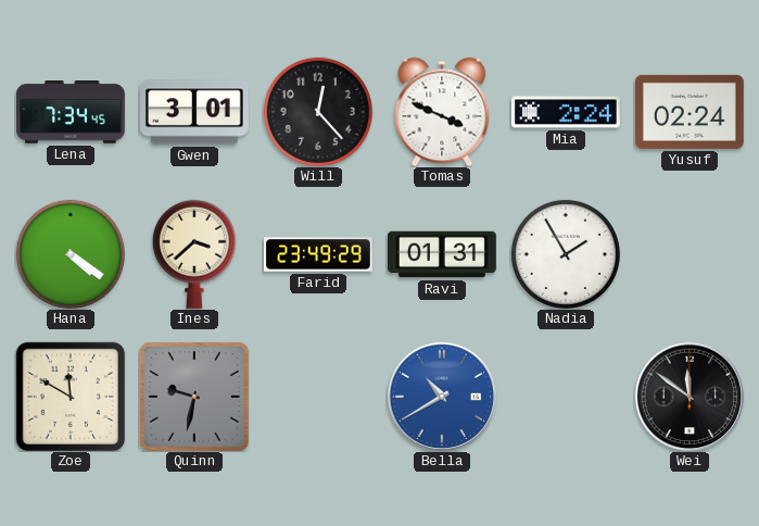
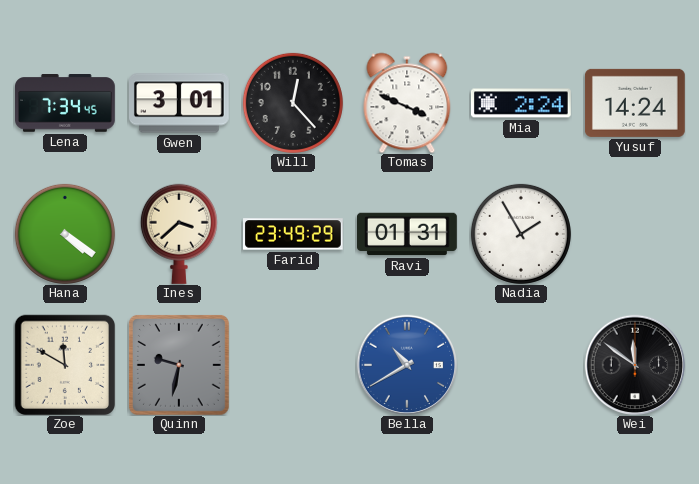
Yusuf: 02:24 -> 14:24
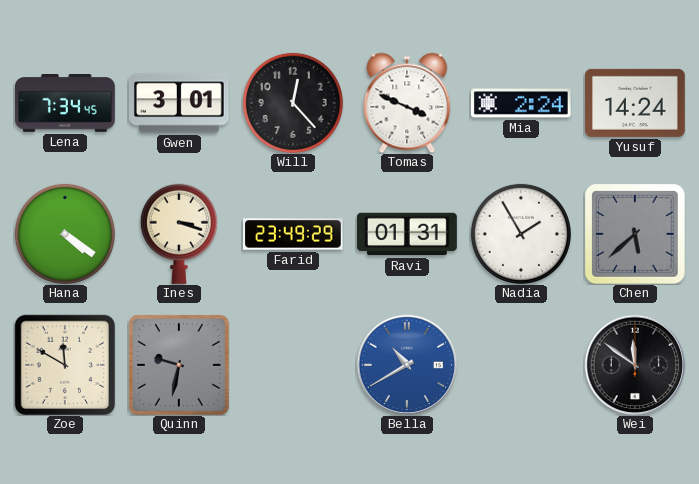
Ines: 3:38 -> 3:18
Chen: none -> 5:38
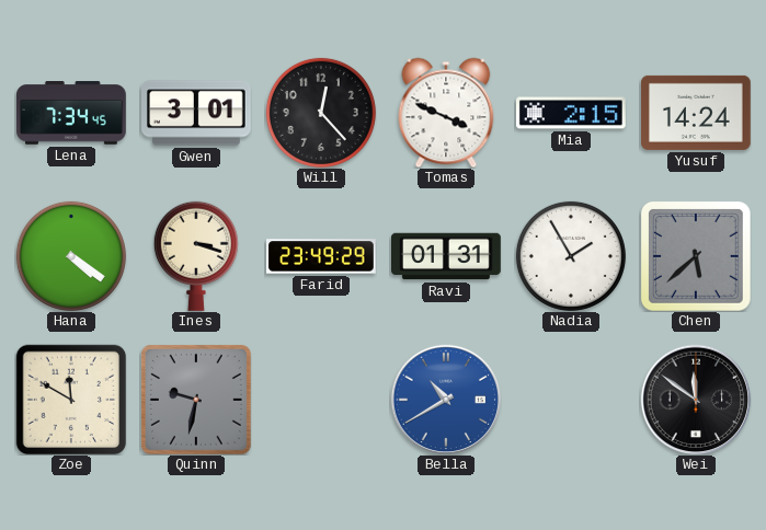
Mia: 2:24 -> 2:15
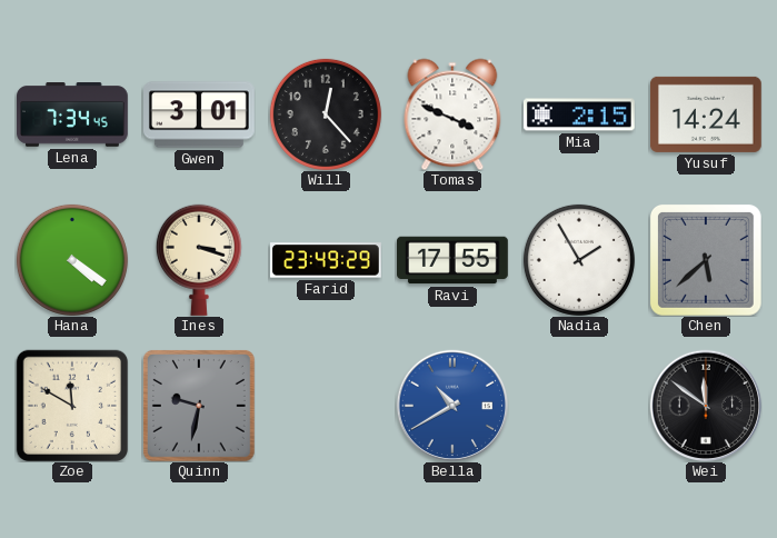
Ravi: 01:31 -> 17:55
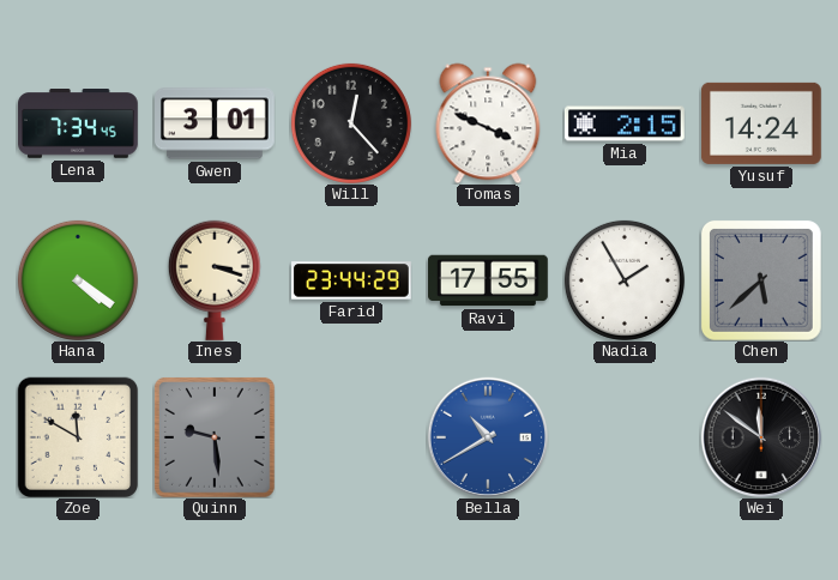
Farid: 23:49 -> 23:44
Quinn: 9:32 -> 9:29
